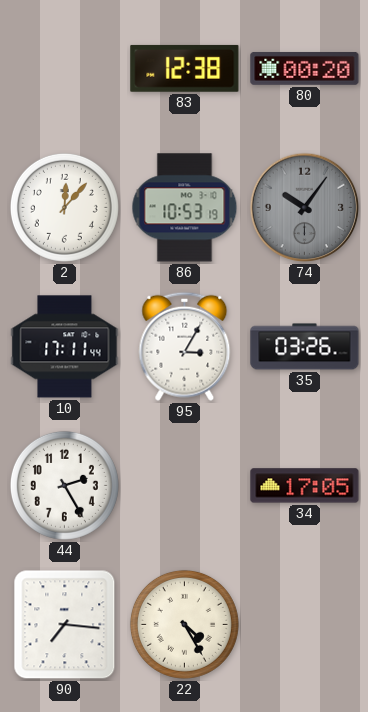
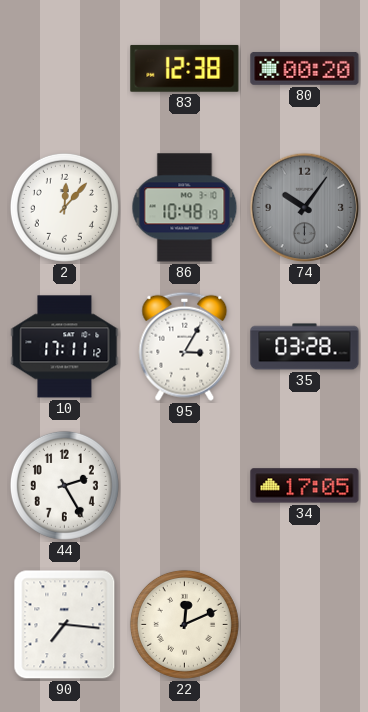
86: 10:53 -> 10:48
10: 17:11:44 -> 17:11:12
35: 03:26 -> 03:28
22: 4:25 -> 12:11
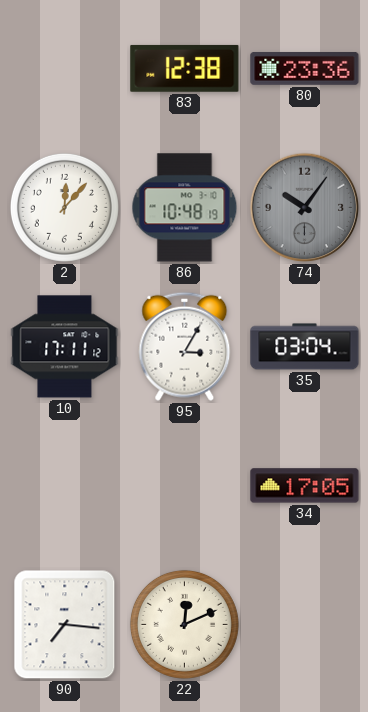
80: 00:20 -> 23:36
35: 03:28 -> 03:04
44: 2:25 -> none
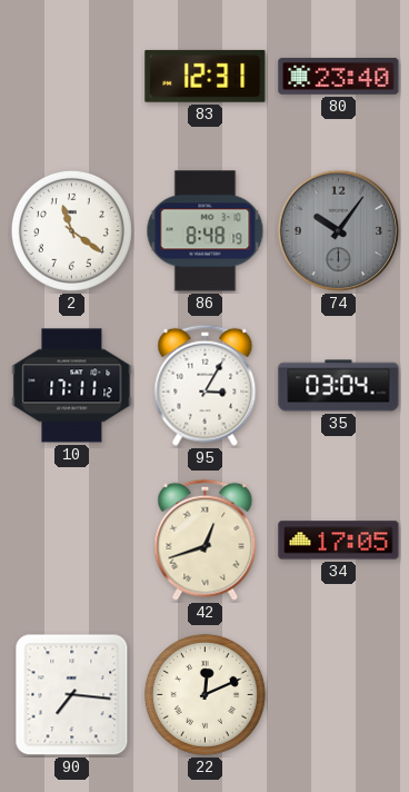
83: 12:38 -> 12:31
80: 23:36 -> 23:40
2: 12:07 -> 11:21
86: 10:48 -> 8:48
42: none -> 12:42
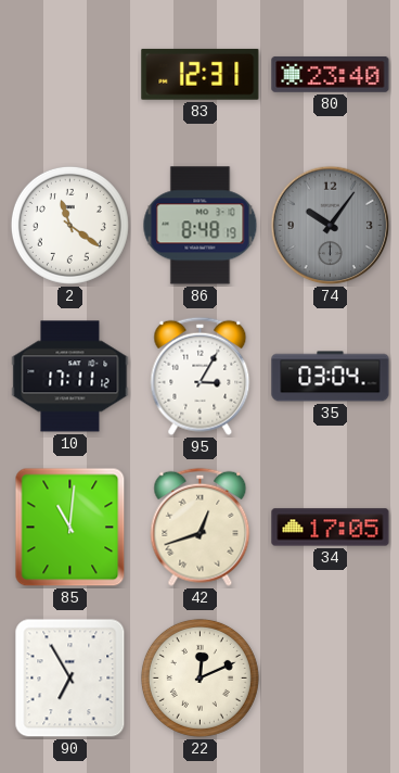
85: none -> 11:01
90: 7:16 -> 6:55
